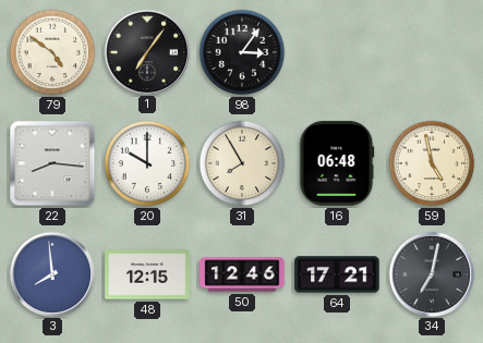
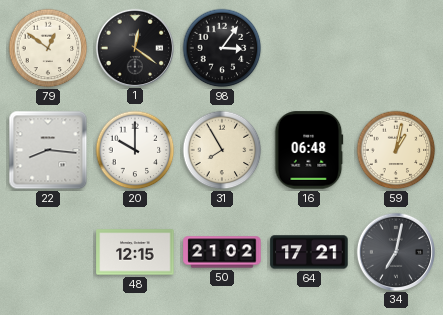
79: 4:51 -> 12:51
1: 7:06 -> 12:21
59: 4:58 -> 1:02
3: 7:59 -> none
50: 12:46 -> 21:02
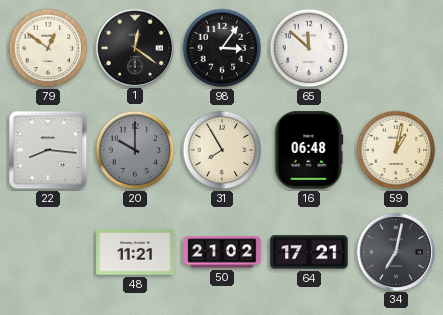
65: none -> 11:52
20 dial: white -> grey
48: 12:15 -> 11:21
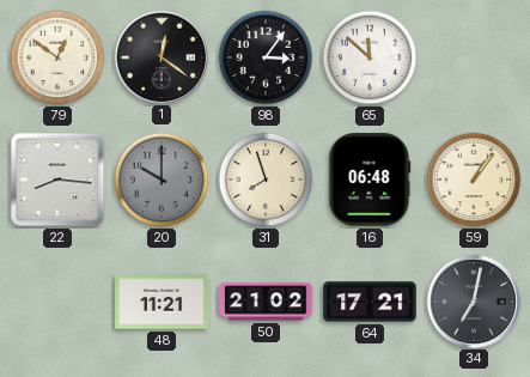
31: 7:55 -> 7:57
59: 1:02 -> 1:06
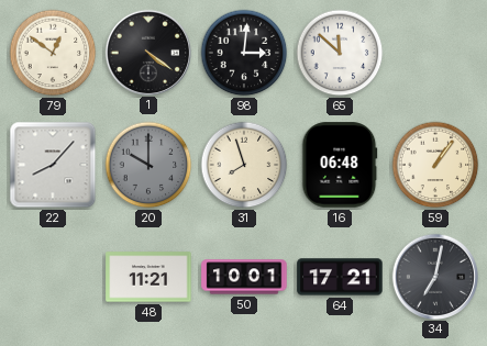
1: 12:21 -> 4:21
98: 3:06 -> 3:01
22: 8:16 -> 8:07
50: 21:02 -> 10:01
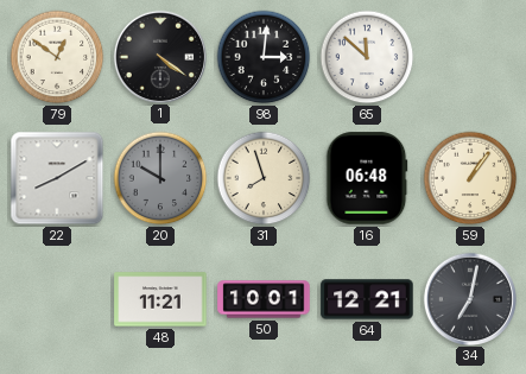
22: 8:07 -> 8:10
64: 17:21 -> 12:21
